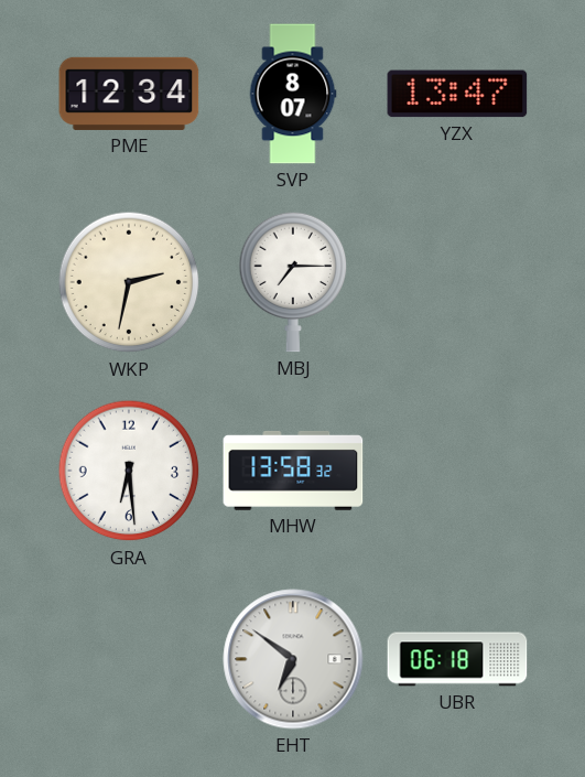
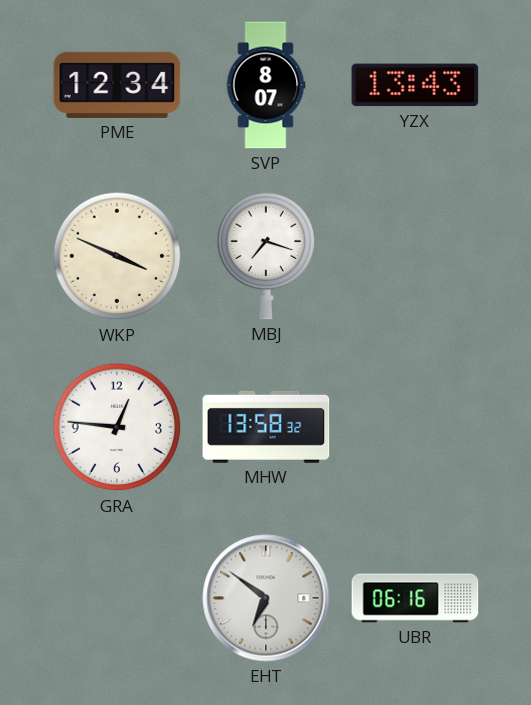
YZX: 13:47 -> 13:43
WKP: 2:32 -> 3:49
MBJ: 7:15 -> 7:18
GRA: 6:29 -> 12:46
UBR: 06:18 -> 06:16
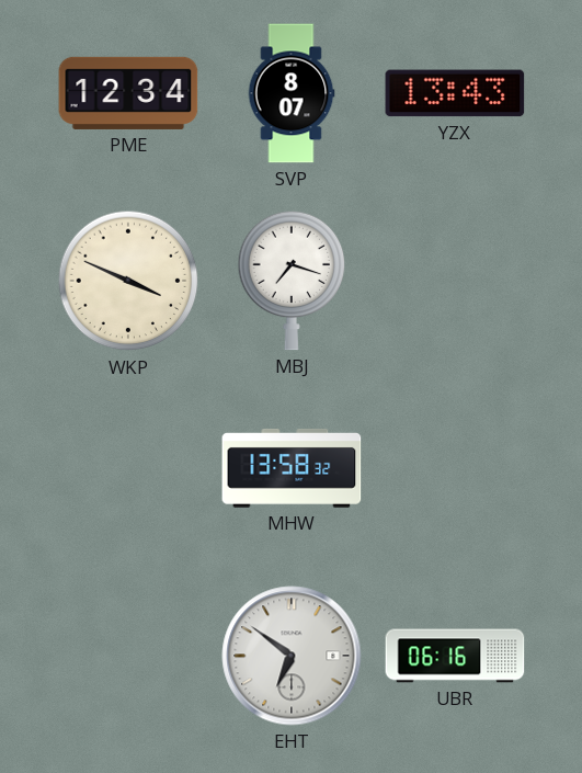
GRA: 12:46 -> none
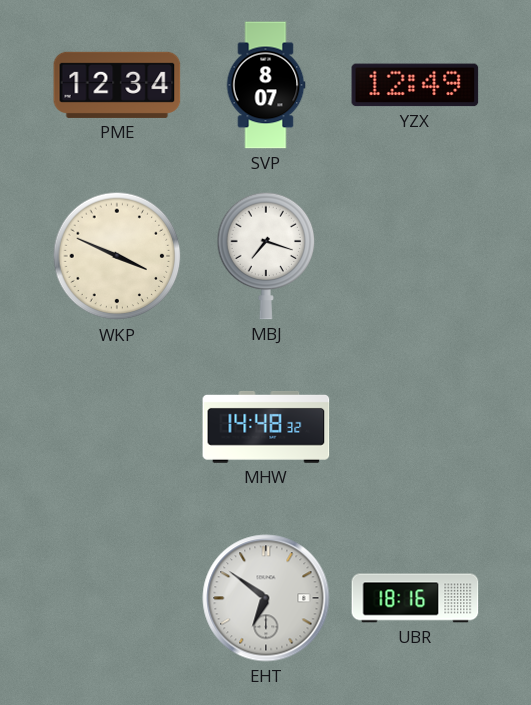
YZX: 13:43 -> 12:49
MHW: 13:58 -> 14:48
UBR: 06:16 -> 18:16
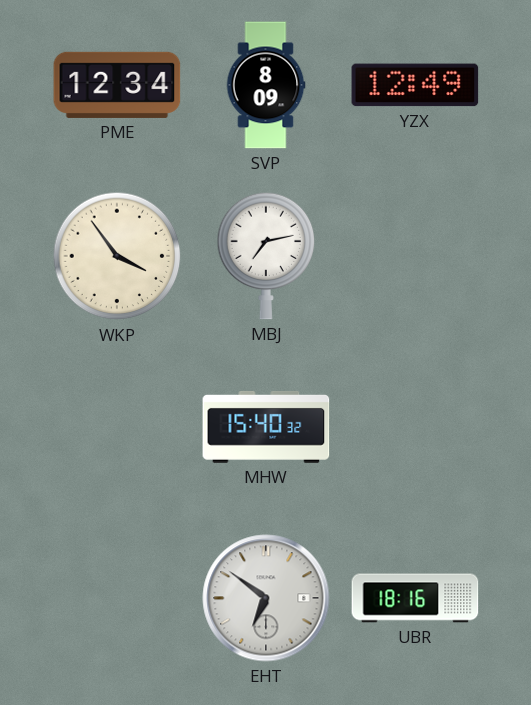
SVP: 8:07 -> 8:09
WKP: 3:49 -> 3:54
MBJ: 7:18 -> 7:13
MHW: 14:48 -> 15:40
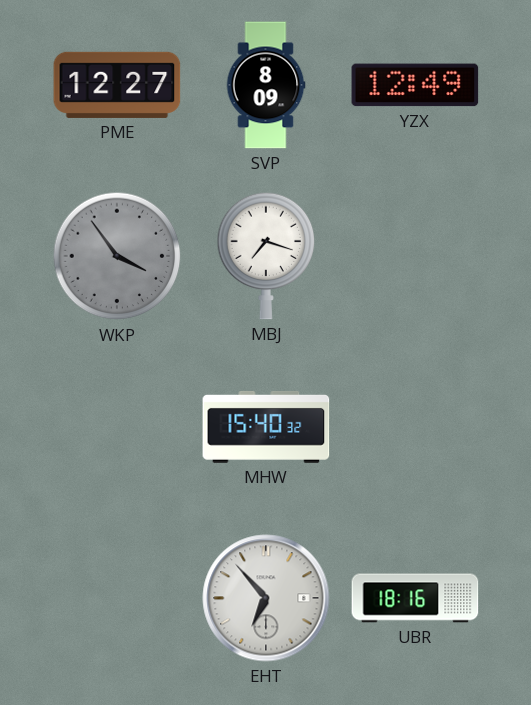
PME: 12:34 -> 12:27
WKP dial: cream -> grey
MBJ: 7:13 -> 7:18
EHT: 6:51 -> 6:53
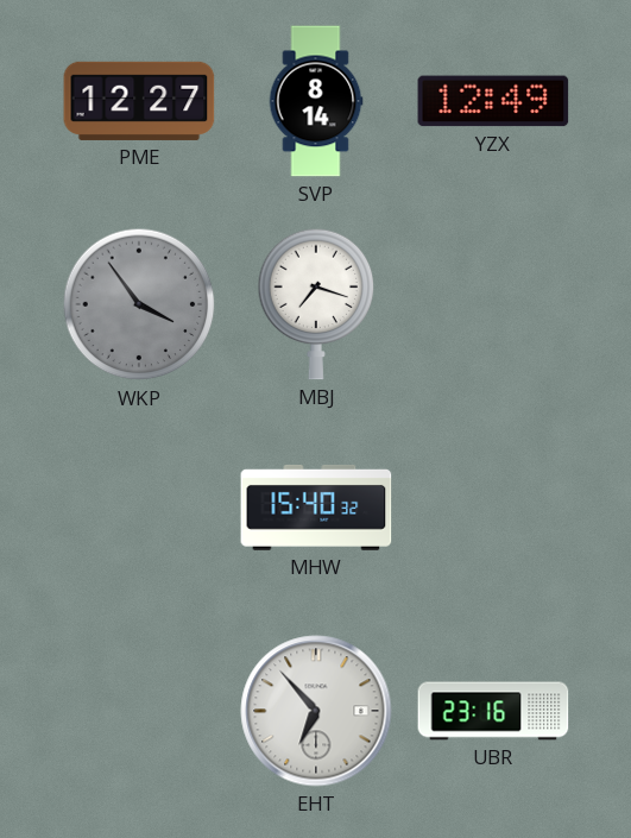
SVP: 8:09 -> 8:14
UBR: 18:16 -> 23:16
